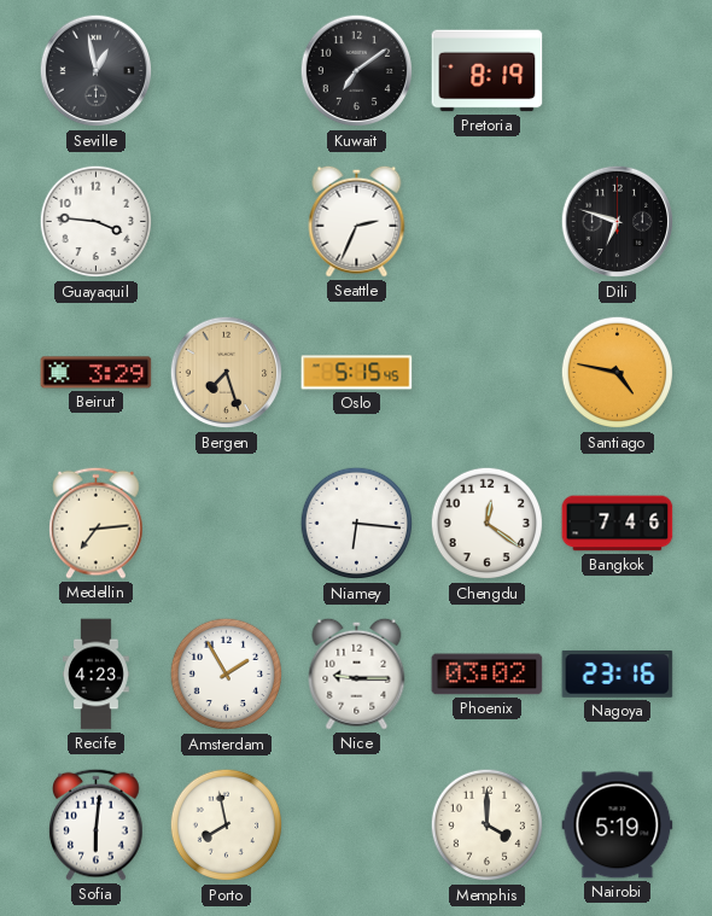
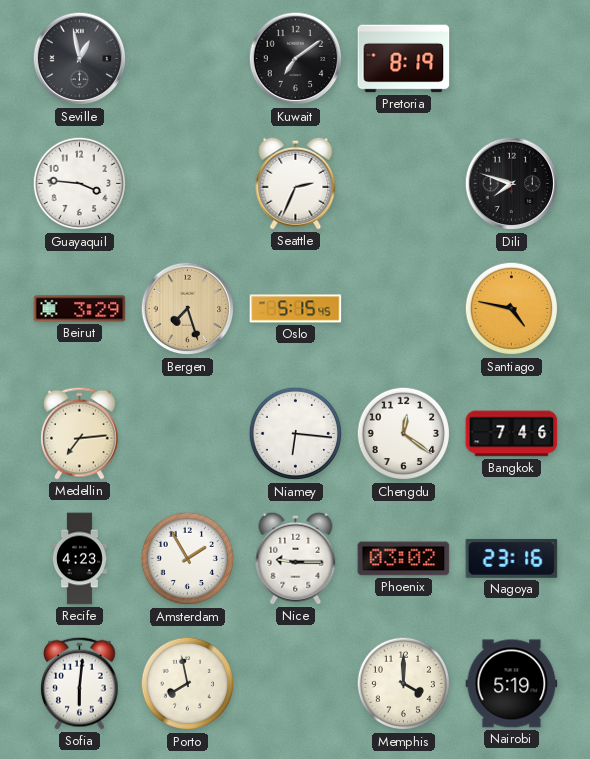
Dili: 6:48 -> 7:48
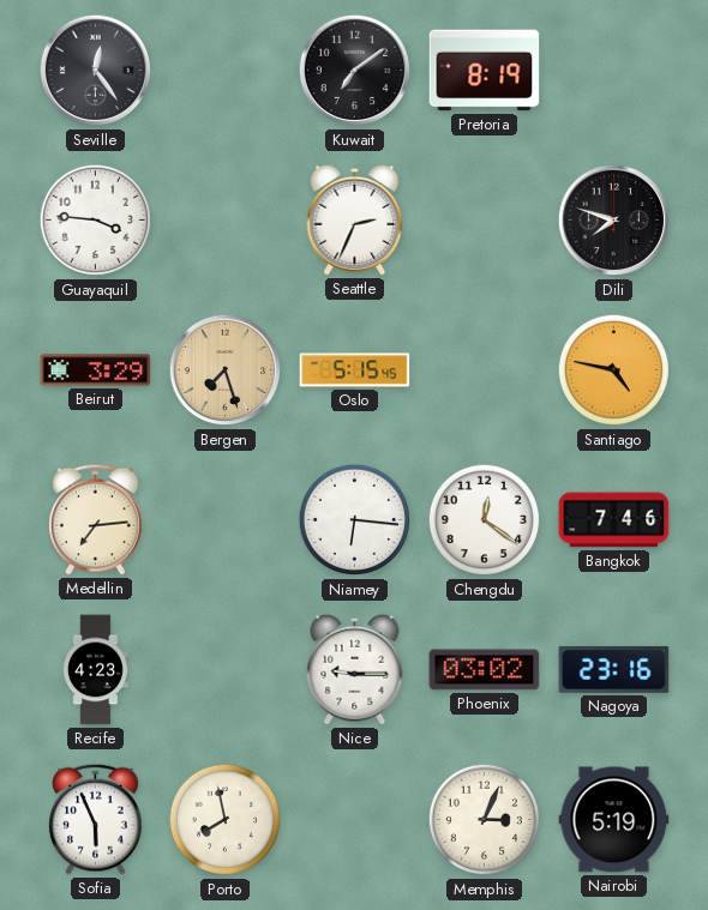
Seville: 12:58 -> 12:24
Amsterdam: 1:55 -> none
Sofia: 6:01 -> 5:56
Memphis: 4:00 -> 3:04
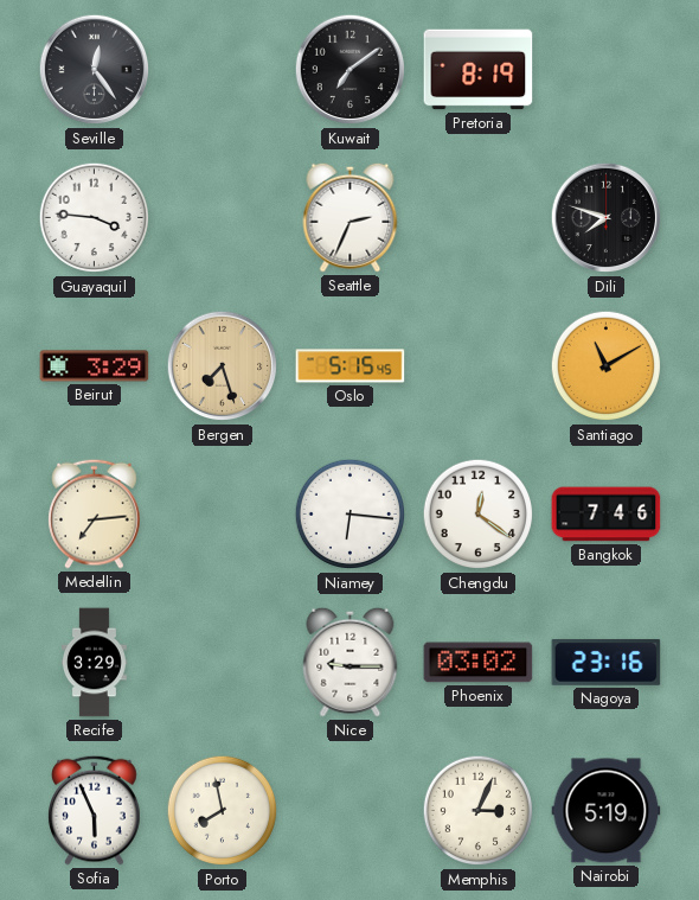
Santiago: 4:47 -> 11:10
Recife: 4:23 -> 3:29
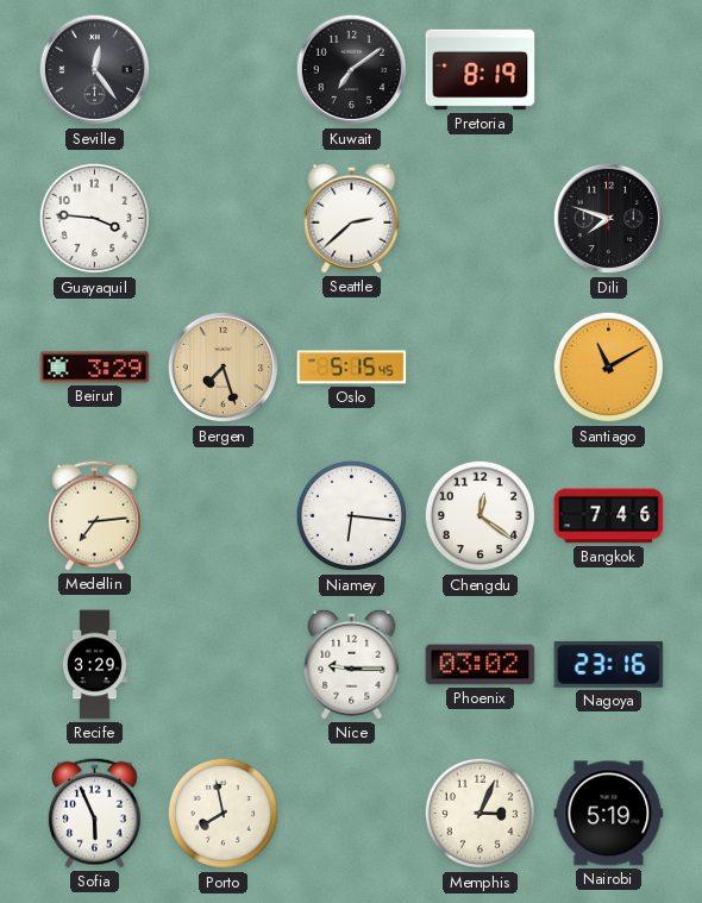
Seattle: 2:34 -> 2:38
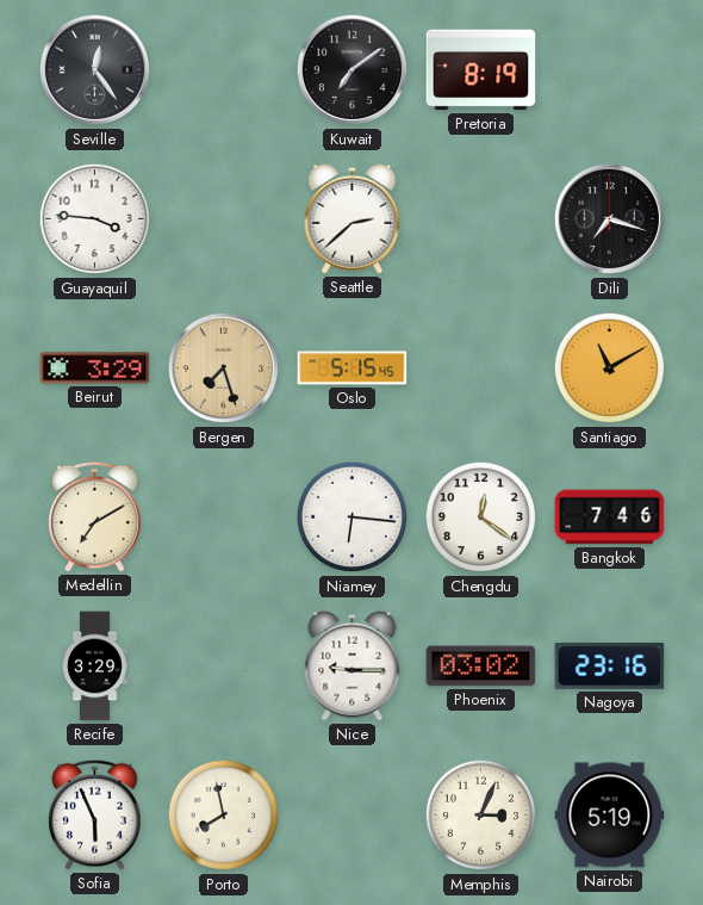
Dili: 7:48 -> 7:18
Medellin: 7:14 -> 7:10
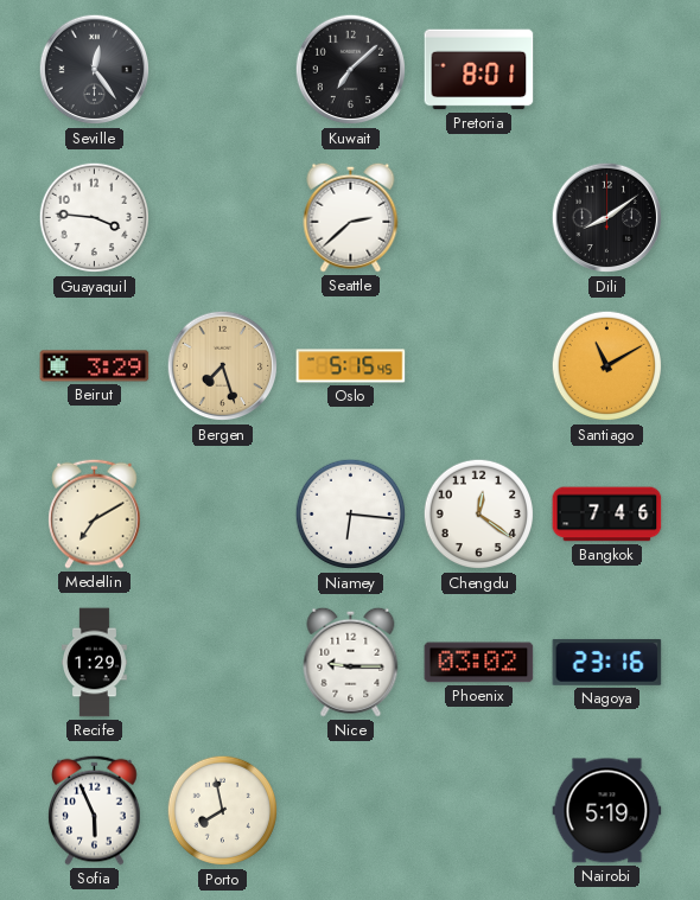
Kuwait: 7:09 -> 7:08
Pretoria: 8:19 -> 8:01
Dili: 7:18 -> 8:09
Recife: 3:29 -> 1:29
Memphis: 3:04 -> none
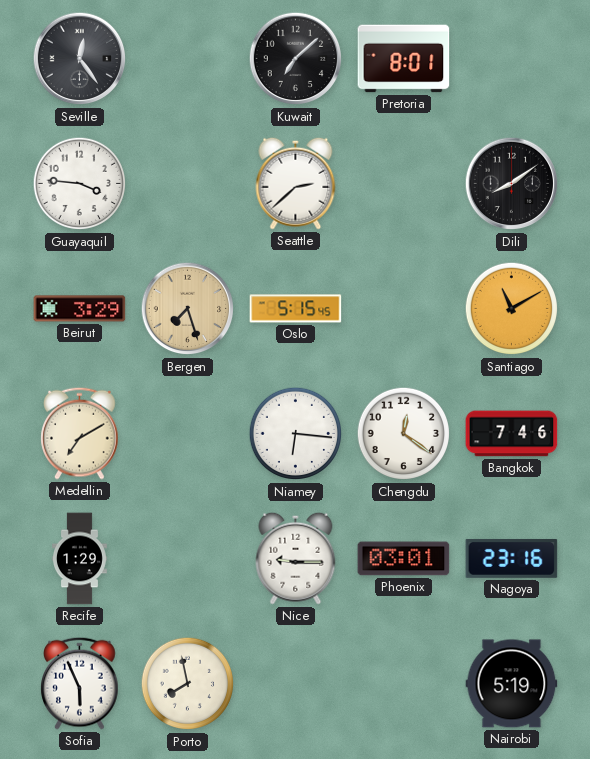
Phoenix: 03:02 -> 03:01
